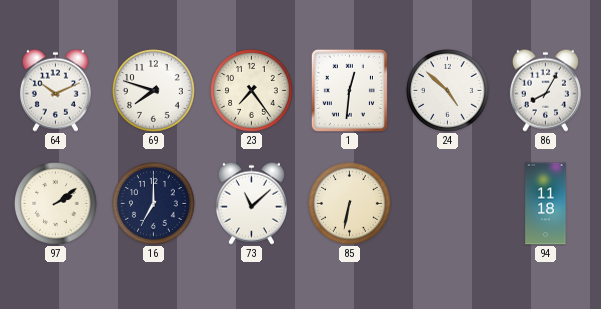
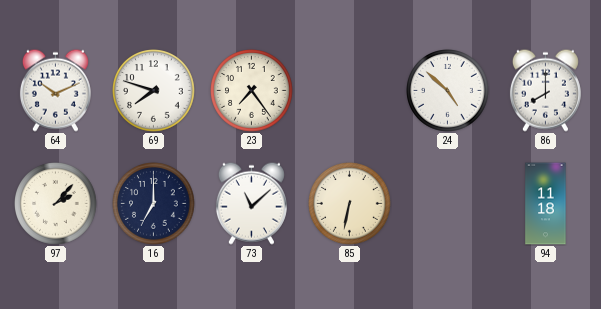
1: 12:31 -> none
86: 8:05 -> 8:00
97: 2:09 -> 2:07
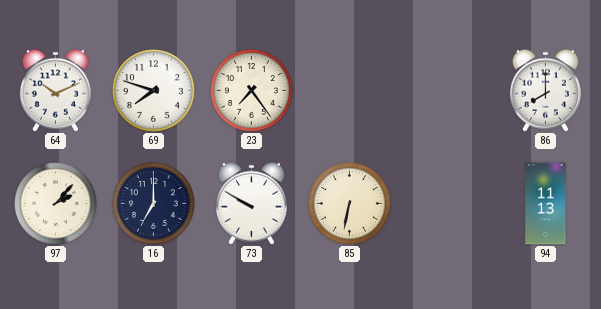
24: 4:52 -> none
73: 11:08 -> 9:50
94: 11:18 -> 11:13
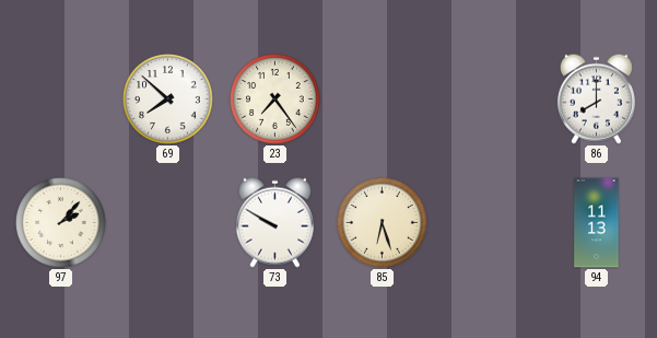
64: 10:11 -> none
69: 7:48 -> 7:52
16: 7:00 -> none
85: 6:32 -> 6:27
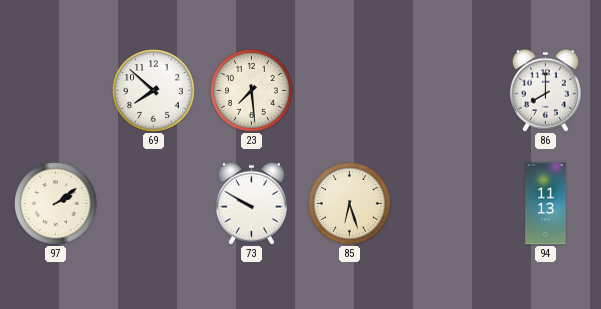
23: 7:24 -> 7:29
97: 2:07 -> 2:09
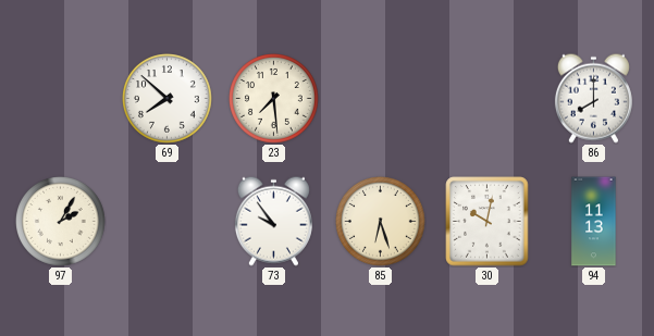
97: 2:09 -> 2:05
73: 9:50 -> 9:54
30: none -> 10:02
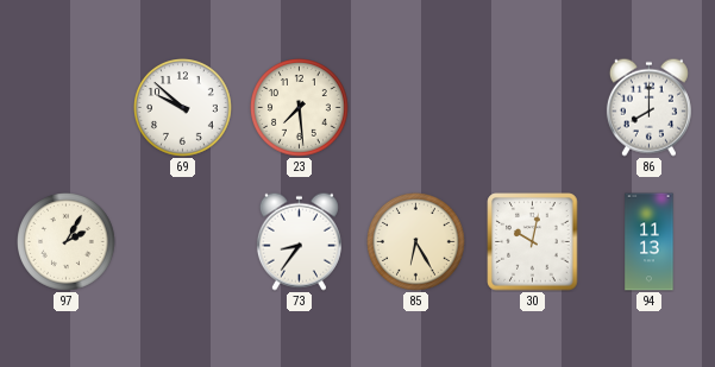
69: 7:52 -> 9:52
73: 9:54 -> 8:36
85: 6:27 -> 6:25
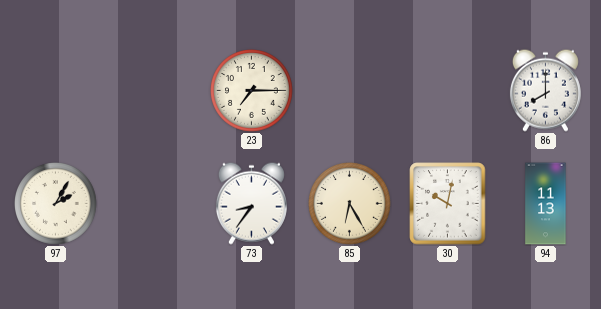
69: 9:52 -> none
23: 7:29 -> 7:15
